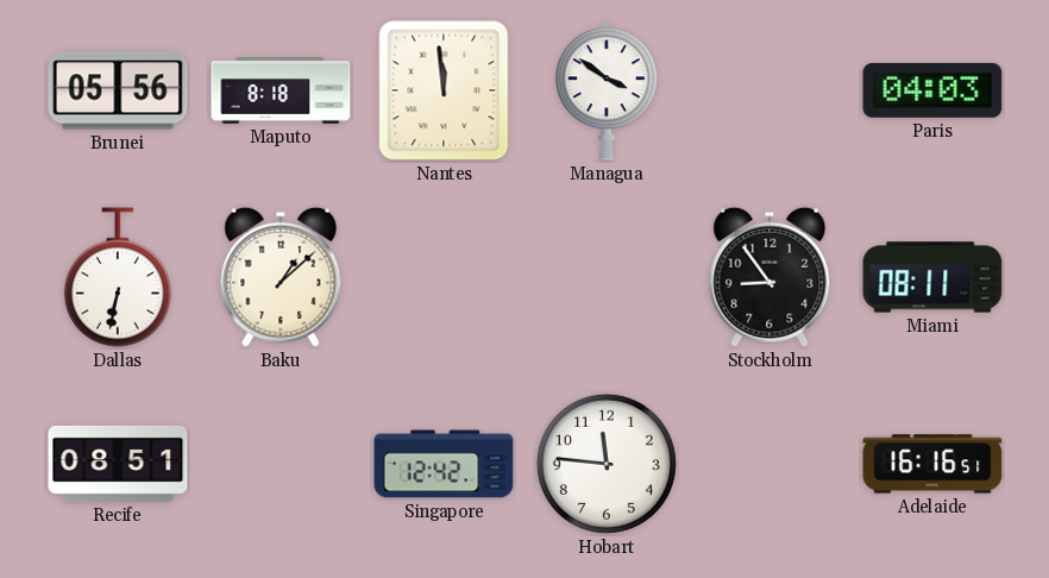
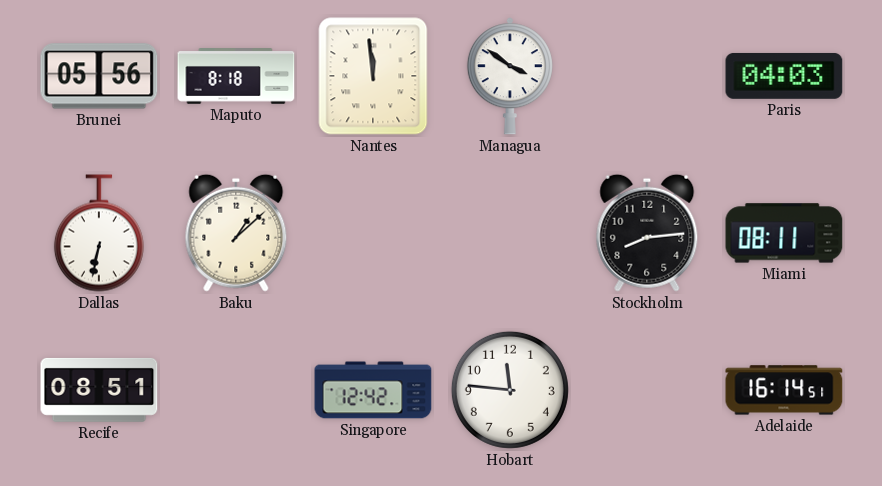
Stockholm: 8:54 -> 8:14
Adelaide: 16:16 -> 16:14
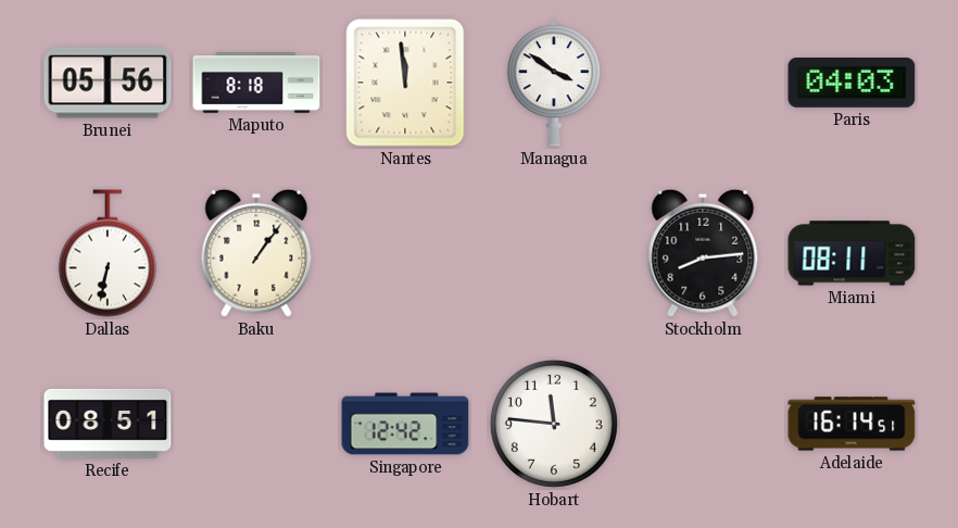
Baku: 1:08 -> 1:06
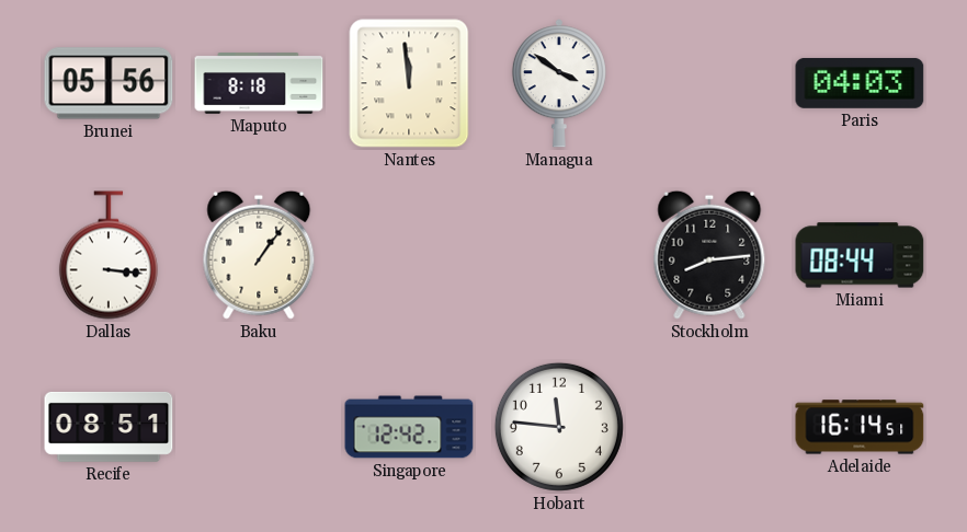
Dallas: 6:32 -> 3:16
Miami: 08:11 -> 08:44
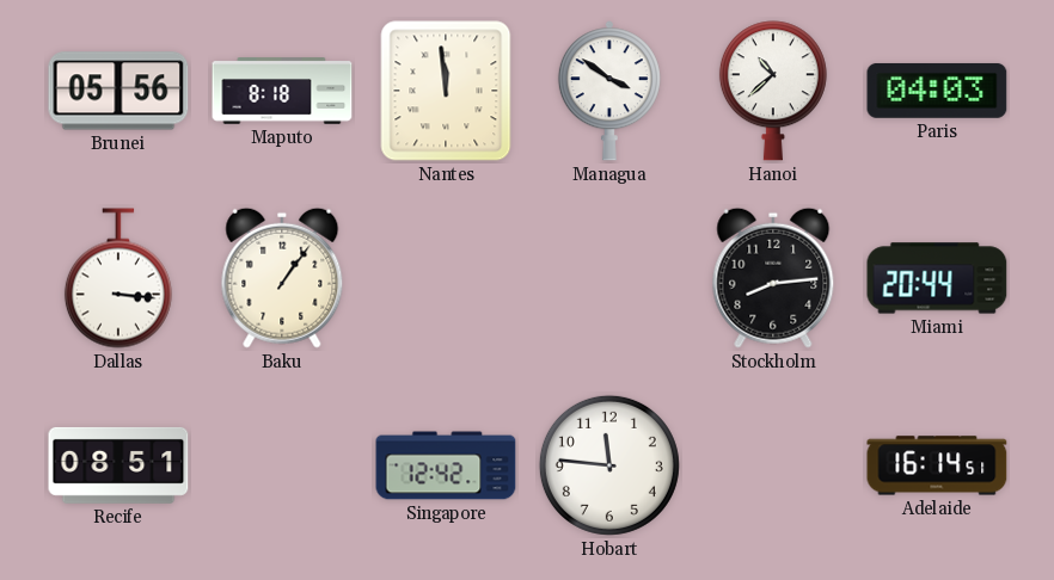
Hanoi: none -> 10:38
Miami: 08:44 -> 20:44
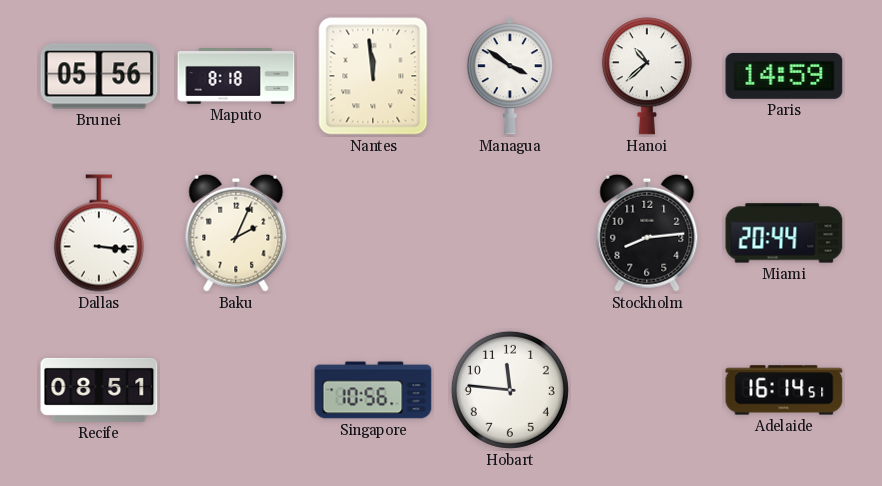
Paris: 04:03 -> 14:59
Baku: 1:06 -> 2:04
Singapore: 12:42 -> 10:56
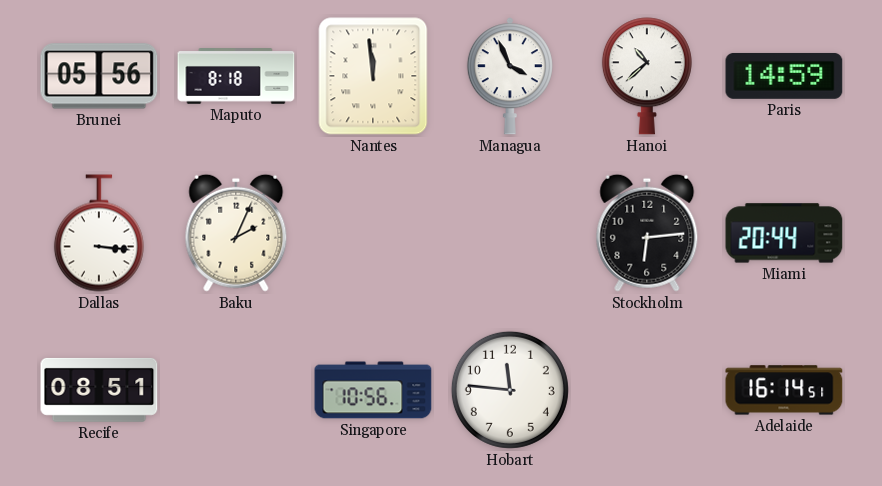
Managua: 3:51 -> 3:56
Stockholm: 8:14 -> 6:14
